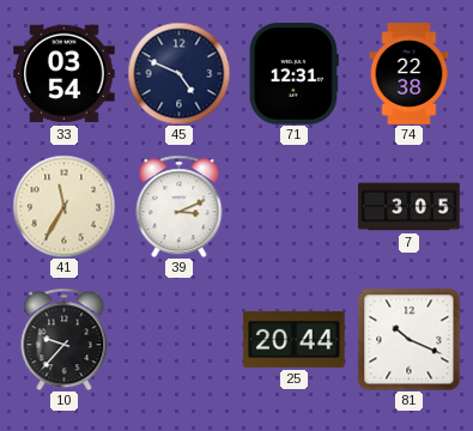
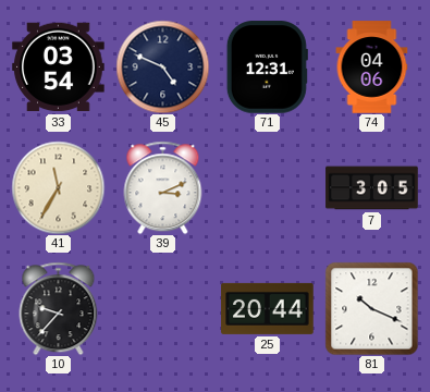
74: 22:38 -> 04:06
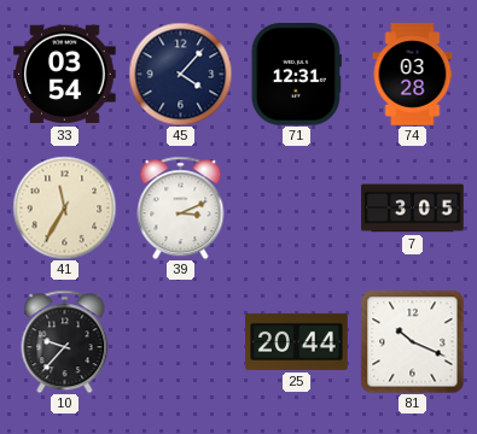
45: 4:49 -> 4:07
74: 04:06 -> 03:28
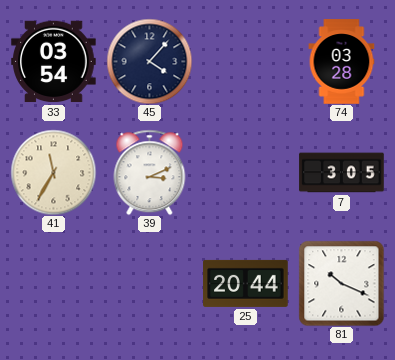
71: 12:31 -> none
10: 9:37 -> none
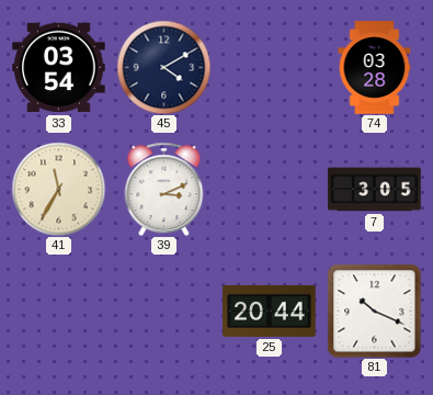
45: 4:07 -> 4:10
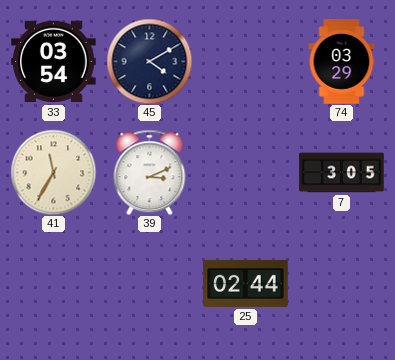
74: 03:28 -> 03:29
25: 20:44 -> 02:44
81: 10:19 -> none
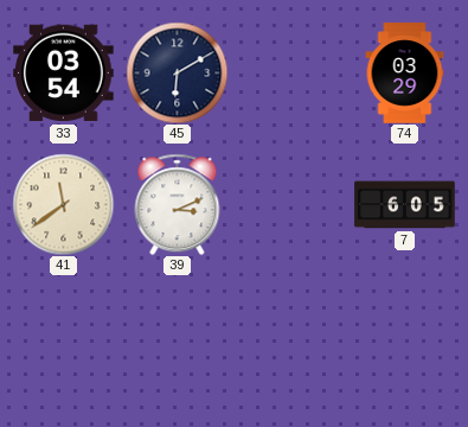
45: 4:10 -> 6:10
41: 11:35 -> 11:39
7: 3:05 -> 6:05
25: 02:44 -> none
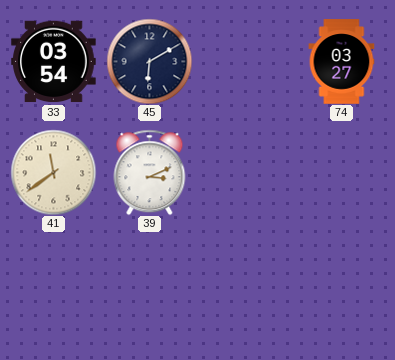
74: 03:29 -> 03:27
7: 6:05 -> none
